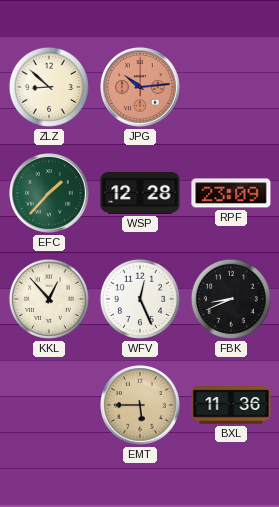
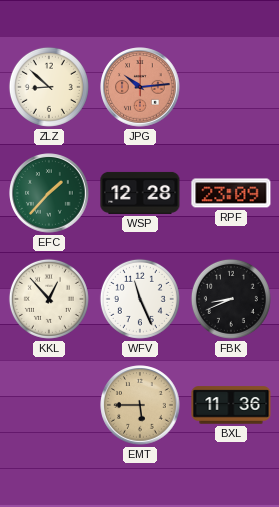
WFV: 12:26 -> 11:26
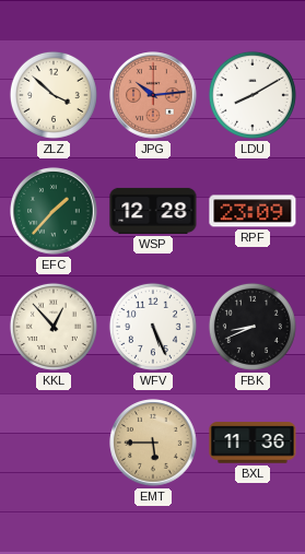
ZLZ: 8:52 -> 3:52
LDU: none -> 8:10
WFV: 11:26 -> 5:26
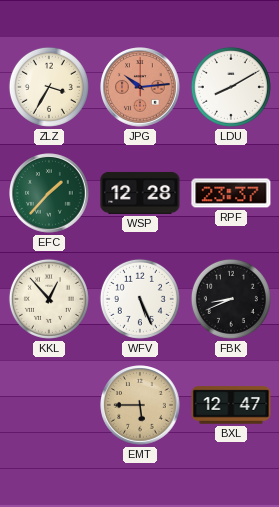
ZLZ: 3:52 -> 3:35
RPF: 23:09 -> 23:37
BXL: 11:36 -> 12:47
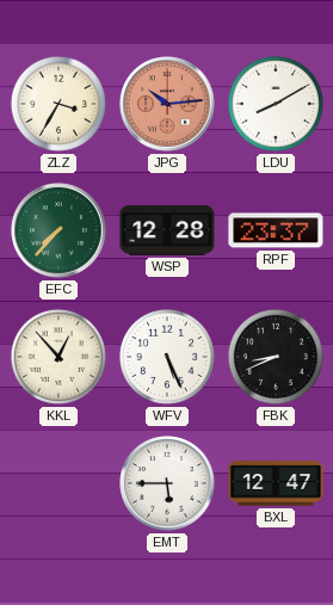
EFC: 1:37 -> 7:37
EMT dial: champagne -> white
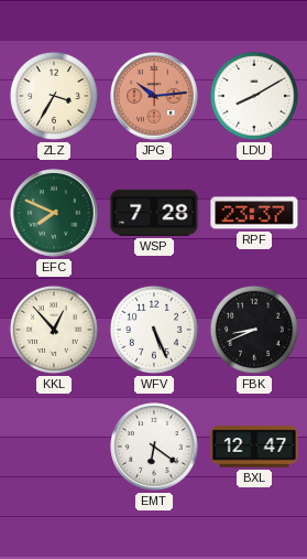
EFC: 7:37 -> 7:49
WSP: 12:28 -> 7:28
EMT: 5:45 -> 6:21
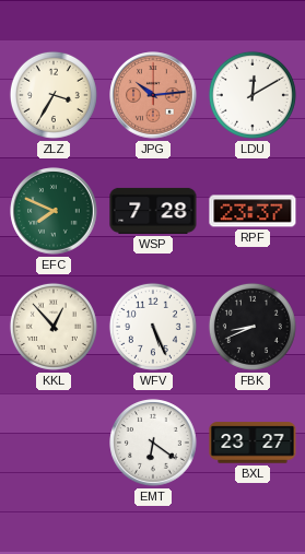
LDU: 8:10 -> 12:10
BXL: 12:47 -> 23:27
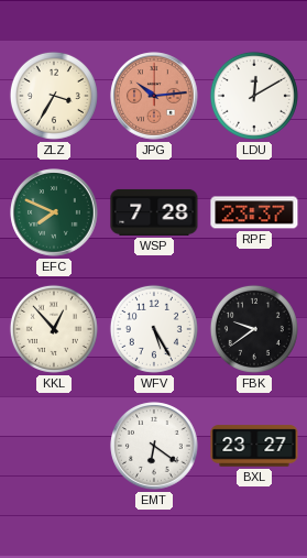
WFV: 5:26 -> 5:25
FBK: 8:41 -> 9:39
